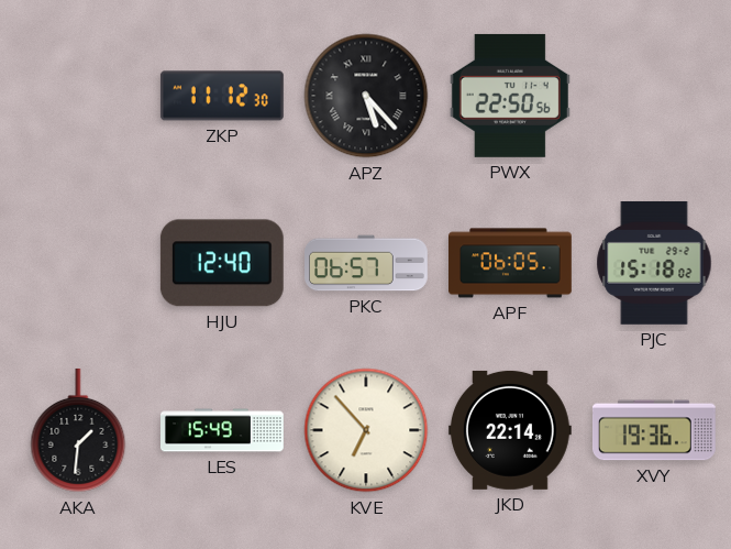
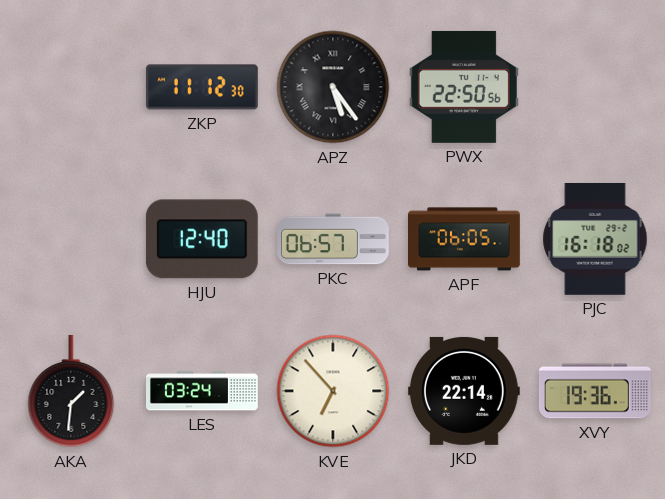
APZ: 5:23 -> 5:24
PJC: 15:18 -> 16:18
LES: 15:49 -> 03:24
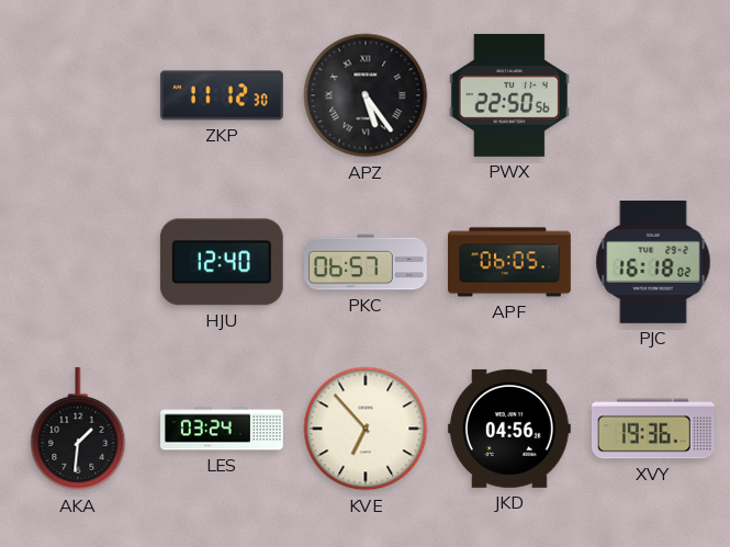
JKD: 22:14 -> 04:56
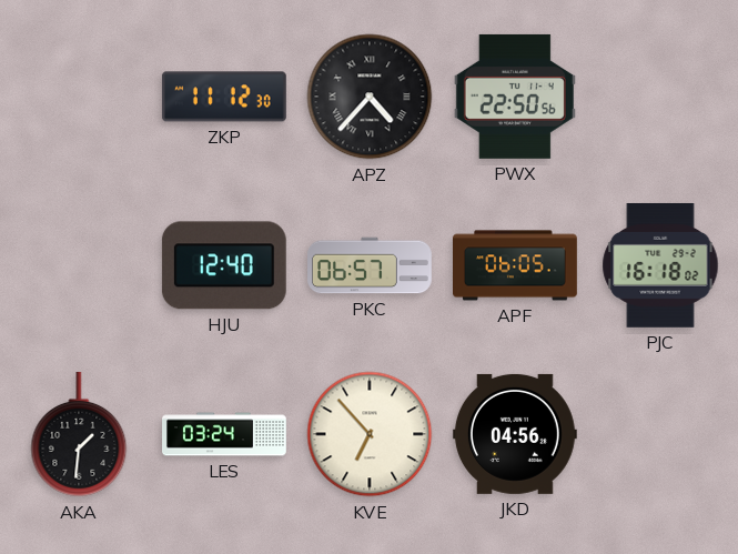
APZ: 5:24 -> 4:37
XVY: 19:36 -> none
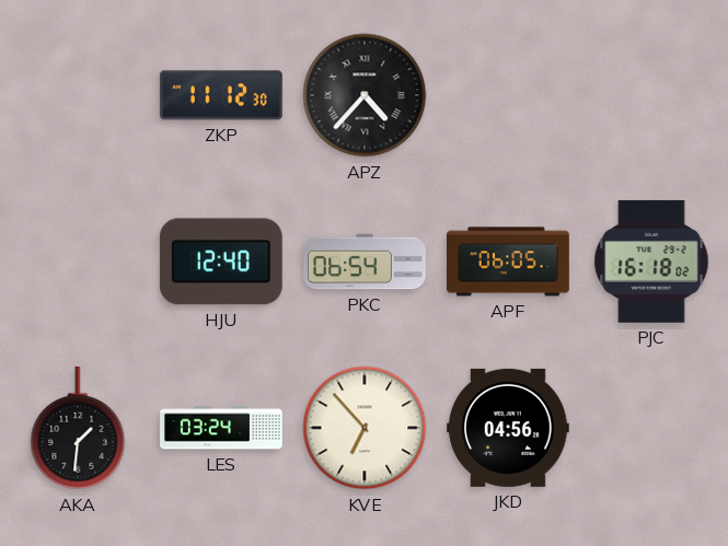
PWX: 22:50 -> none
PKC: 06:57 -> 06:54
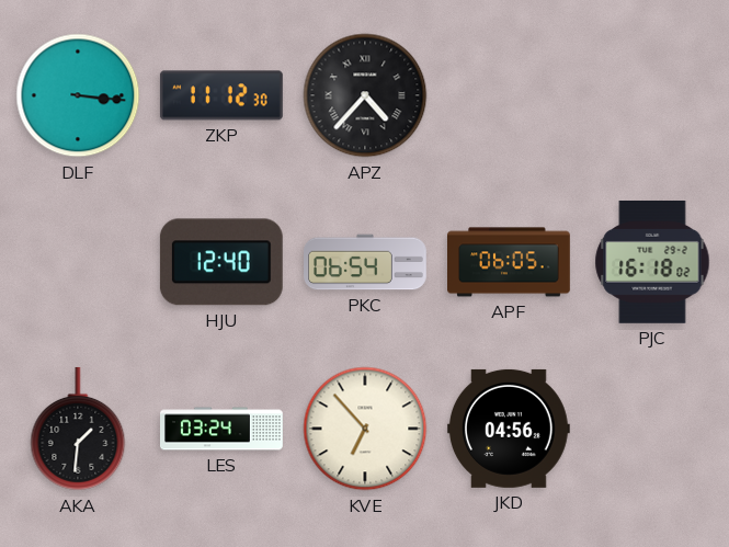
DLF: none -> 3:16
